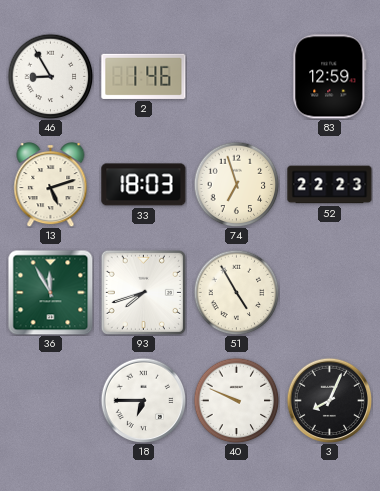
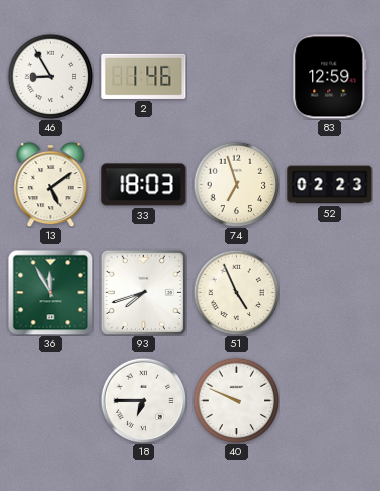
13: 5:12 -> 5:09
52: 22:23 -> 02:23
51: 4:55 -> 4:56
3: 8:04 -> none
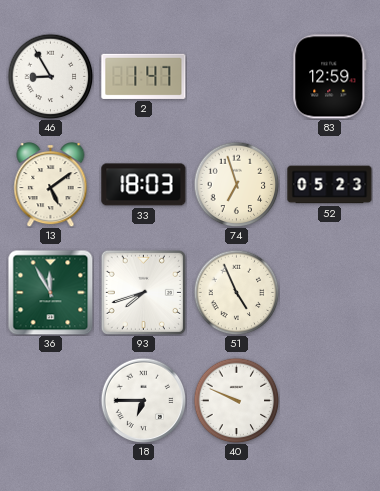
2: 1:46 -> 1:47
52: 02:23 -> 05:23
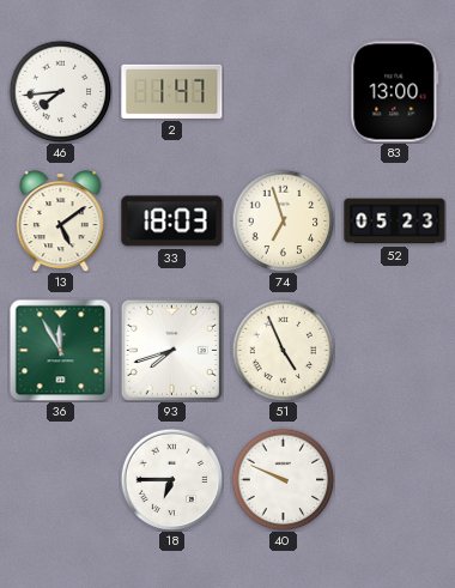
46: 8:55 -> 7:44
83: 12:59 -> 13:00
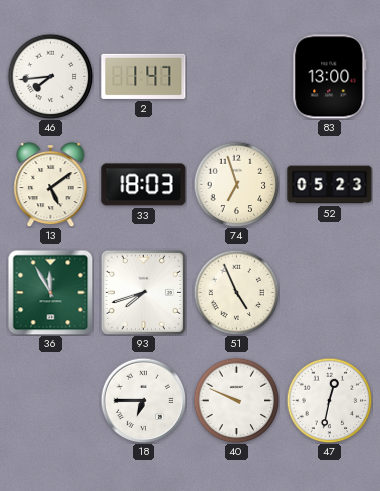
47: none -> 12:32
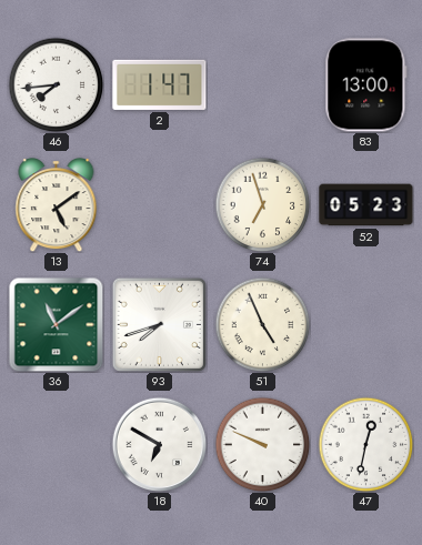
33: 18:03 -> none
36: 11:55 -> 11:09
18: 6:45 -> 6:50
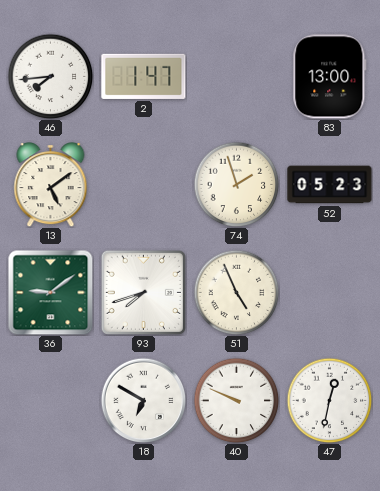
74: 6:57 -> 1:57
36: 11:09 -> 9:09
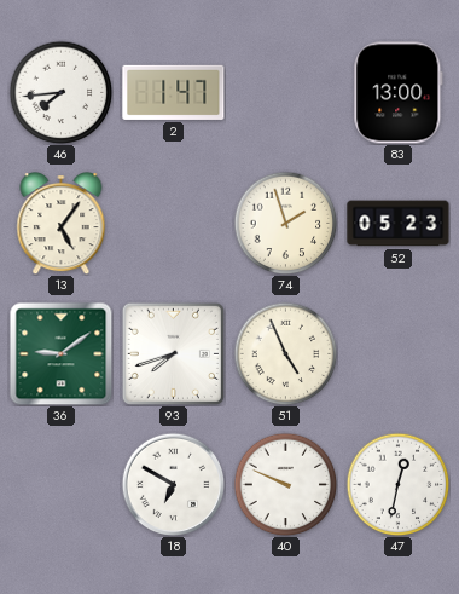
13: 5:09 -> 5:06
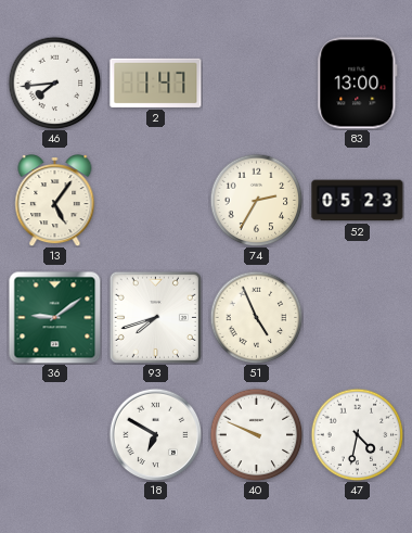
74: 1:57 -> 2:35
47: 12:32 -> 4:32
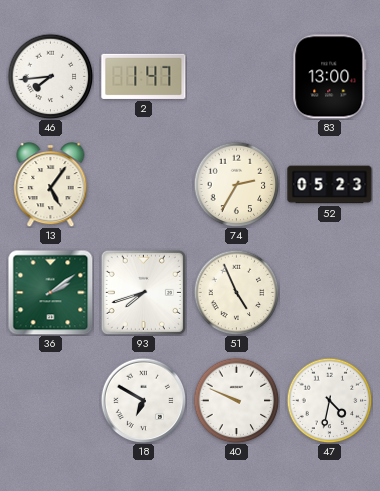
36: 9:09 -> 2:09
